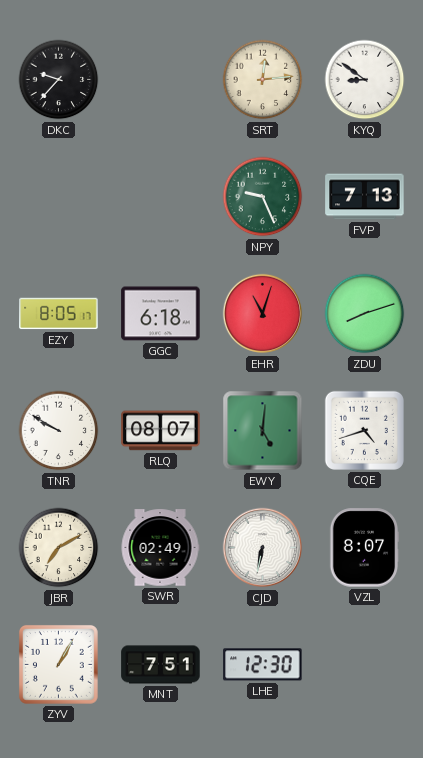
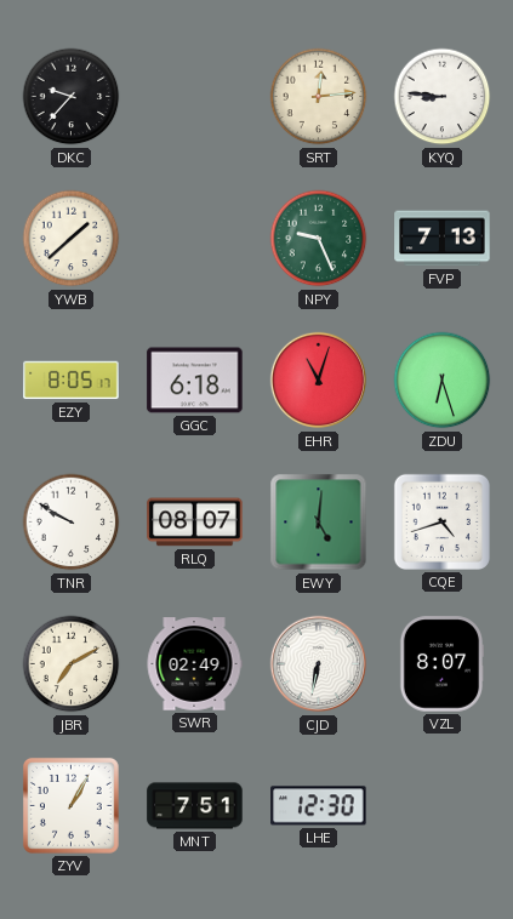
KYQ: 8:51 -> 8:46
YWB: none -> 1:38
ZDU: 8:12 -> 6:27
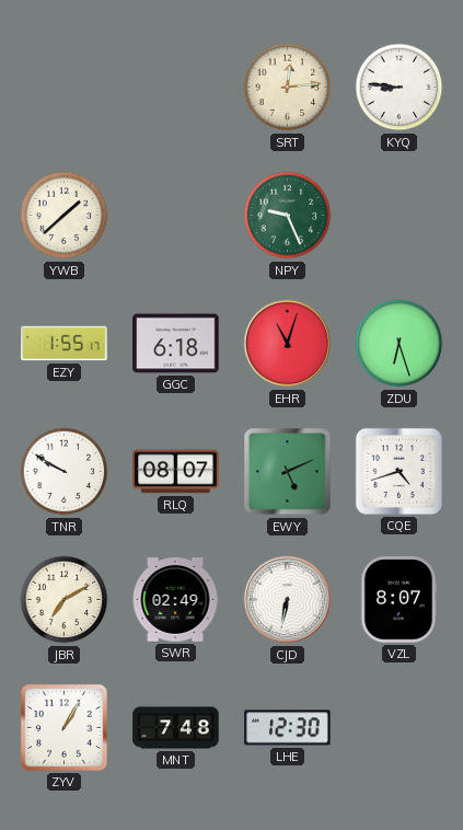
DKC: 9:37 -> none
FVP: 7:13 -> none
EZY: 8:05 -> 1:55
EWY: 5:01 -> 5:11
MNT: 7:51 -> 7:48
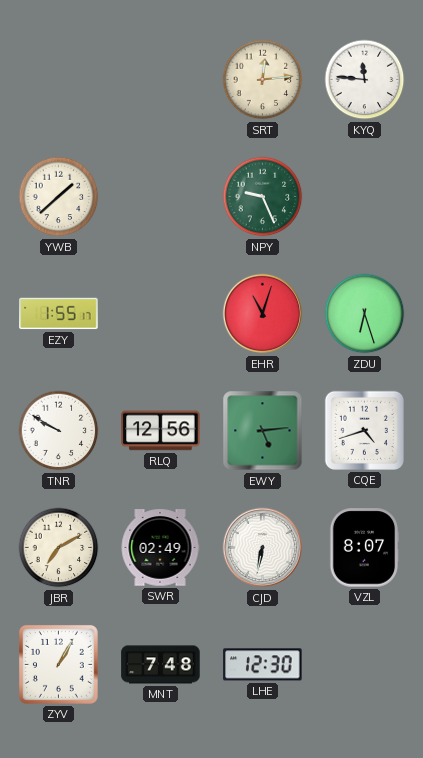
KYQ: 8:46 -> 11:46
GGC: 6:18 -> none
RLQ: 08:07 -> 12:56
EWY: 5:11 -> 5:14
